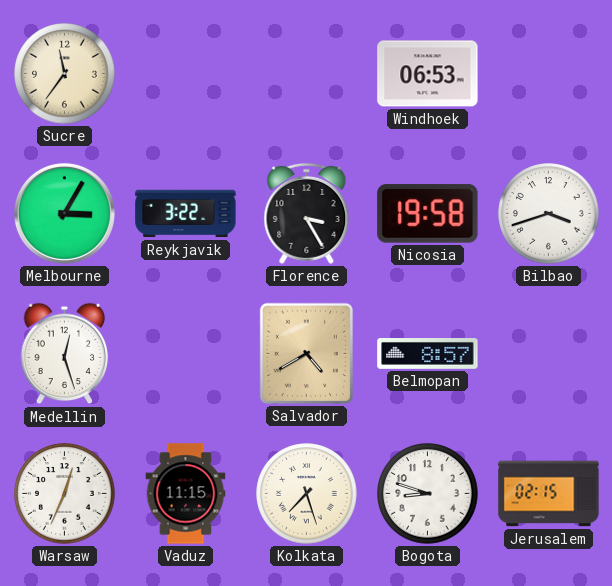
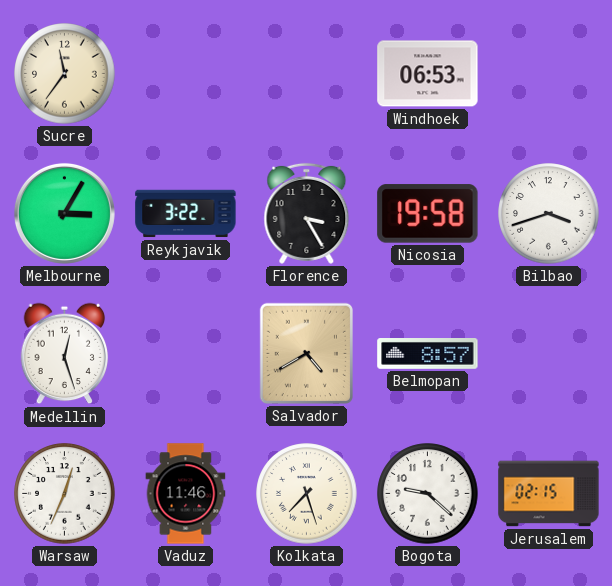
Vaduz: 11:15 -> 11:46
Bogota: 8:48 -> 9:22
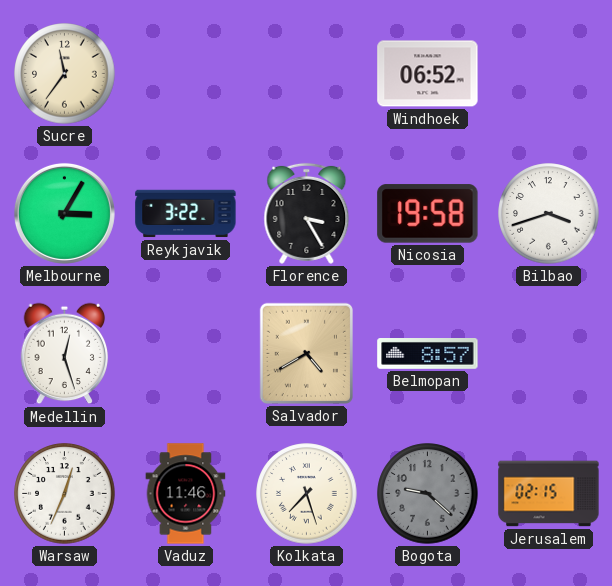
Windhoek: 06:53 -> 06:52
Bogota dial: white -> grey
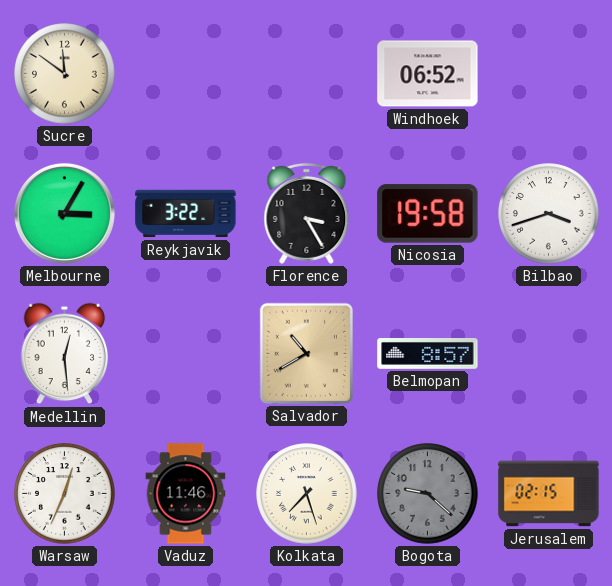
Sucre: 11:36 -> 11:51
Medellin: 12:27 -> 12:29
Salvador: 4:40 -> 10:40
